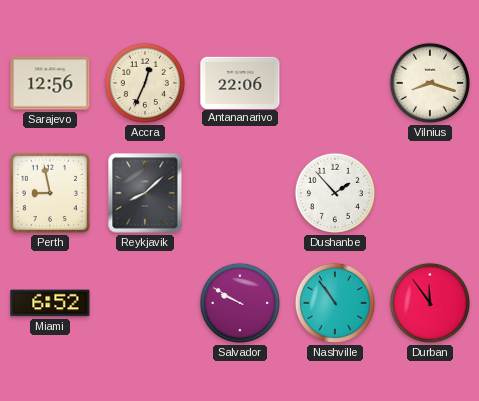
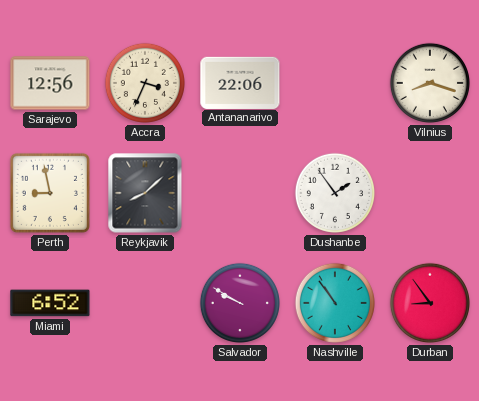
Accra: 12:34 -> 3:34
Dushanbe: 1:53 -> 1:54
Durban: 11:54 -> 8:54
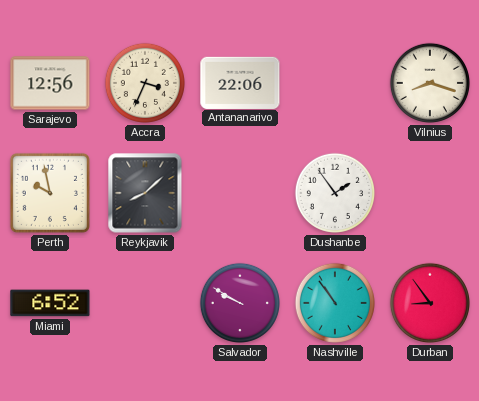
Perth: 8:58 -> 9:58
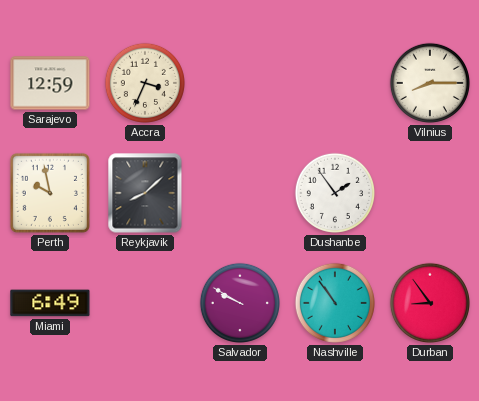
Sarajevo: 12:56 -> 12:59
Antananarivo: 22:06 -> none
Vilnius: 8:18 -> 8:15
Miami: 6:52 -> 6:49
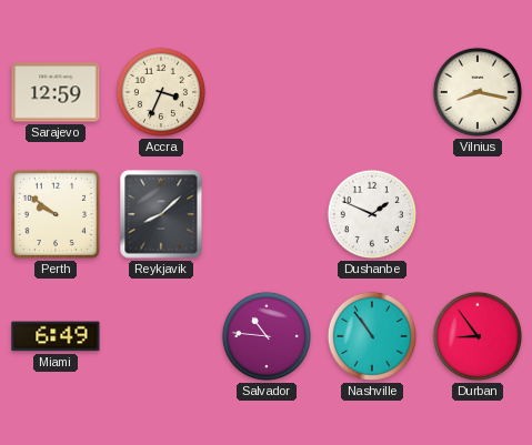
Vilnius: 8:15 -> 8:17
Perth: 9:58 -> 9:51
Dushanbe: 1:54 -> 1:49
Salvador: 9:50 -> 10:46
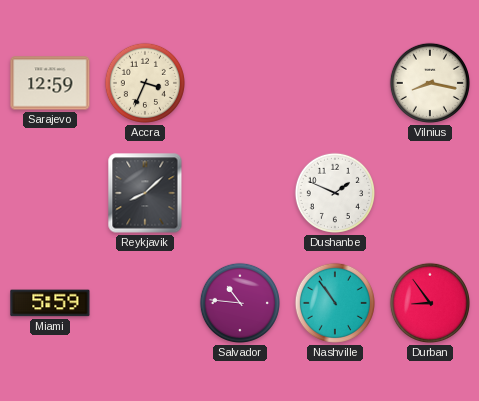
Perth: 9:51 -> none
Miami: 6:49 -> 5:59
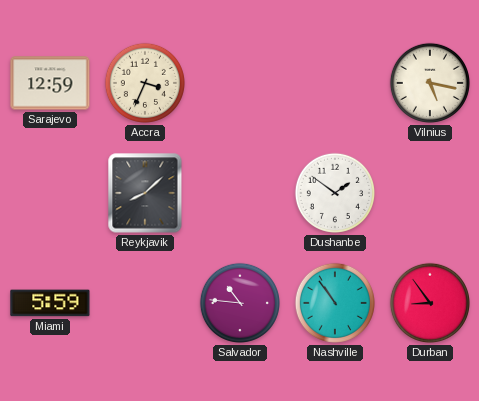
Vilnius: 8:17 -> 5:17
Dushanbe: 1:49 -> 1:51
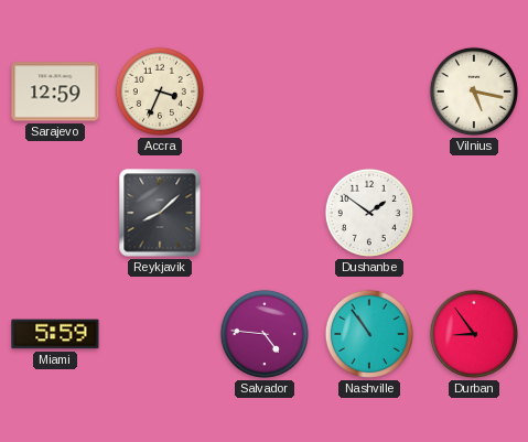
Salvador: 10:46 -> 4:46
